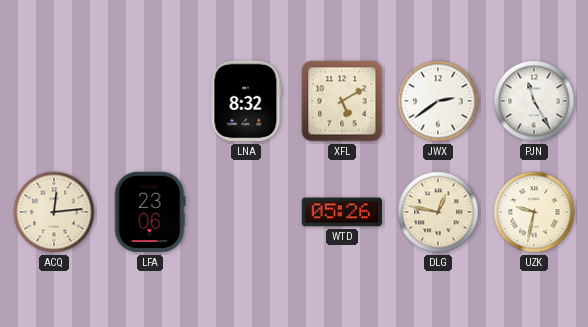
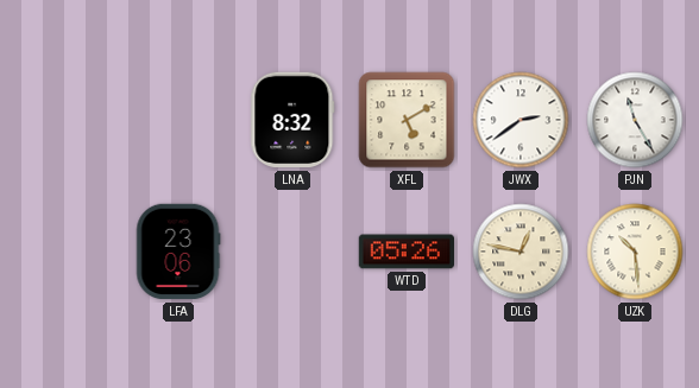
ACQ: 12:14 -> none
UZK: 9:32 -> 10:29
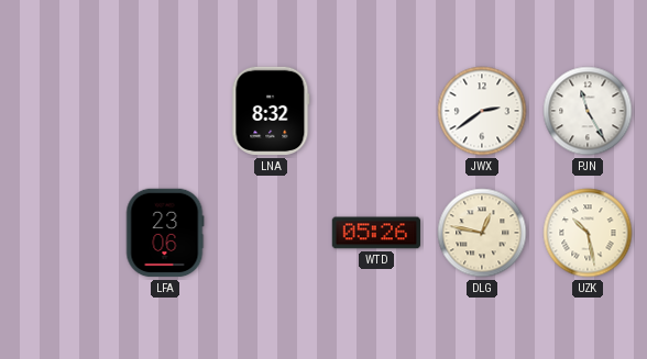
XFL: 5:10 -> none
UZK: 10:29 -> 10:28
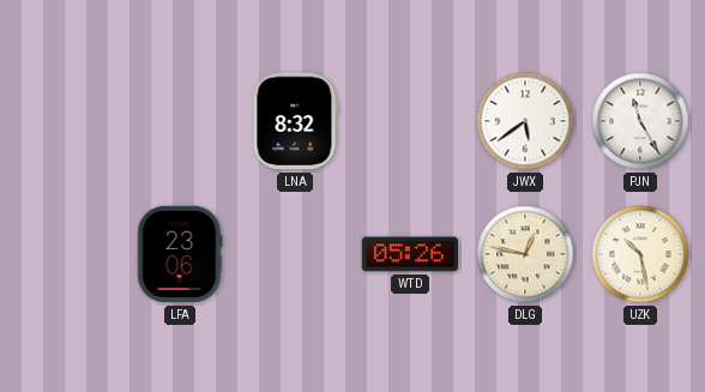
JWX: 2:39 -> 5:39
